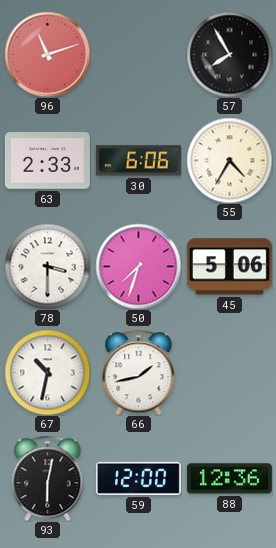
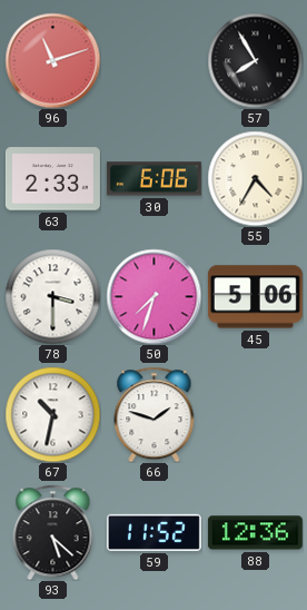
66: 1:43 -> 1:48
93: 6:02 -> 5:22
59: 12:00 -> 11:52
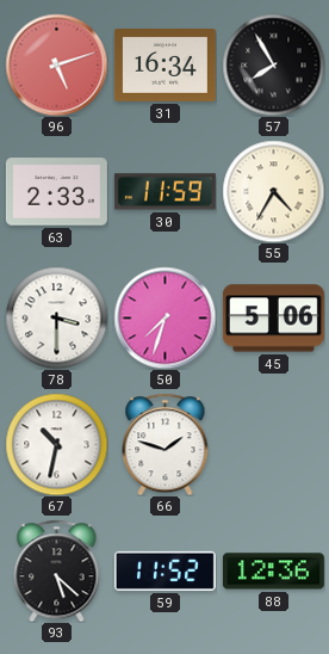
96: 11:12 -> 5:12
31: none -> 16:34
30: 6:06 -> 11:59
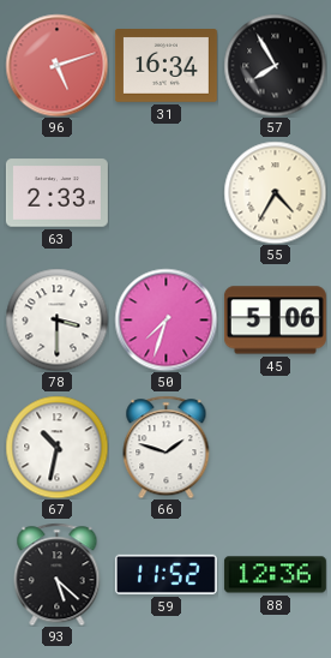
30: 11:59 -> none
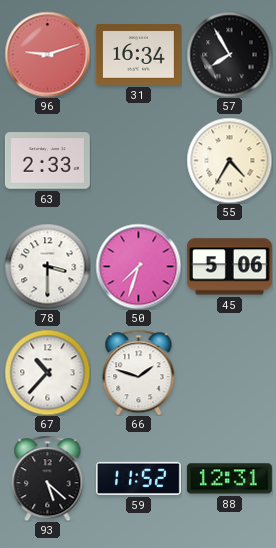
96: 5:12 -> 9:12
67: 10:32 -> 10:37
88: 12:36 -> 12:31
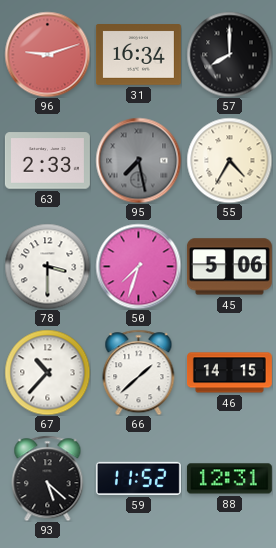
57: 7:55 -> 8:00
95: none -> 7:28
66: 1:48 -> 1:38
46: none -> 14:15
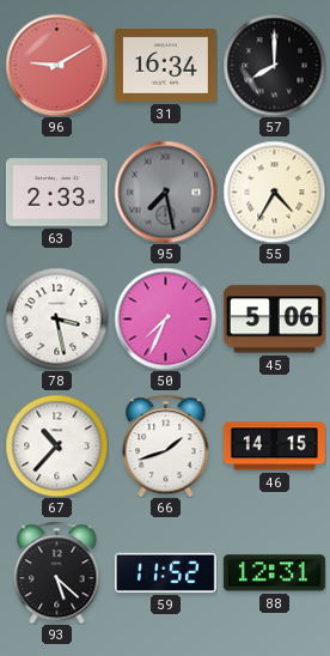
96: 9:12 -> 9:10
78: 3:30 -> 3:28
50: 7:33 -> 7:34
66: 1:38 -> 1:42
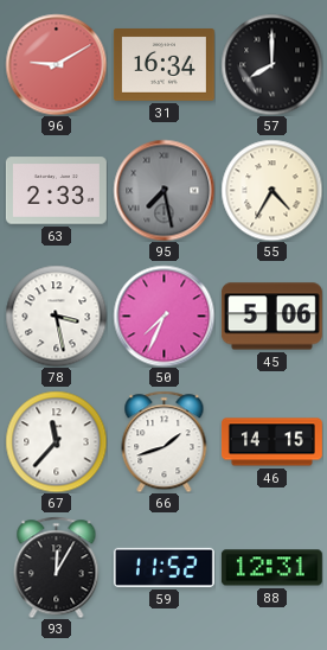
67: 10:37 -> 11:37
93: 5:22 -> 12:05
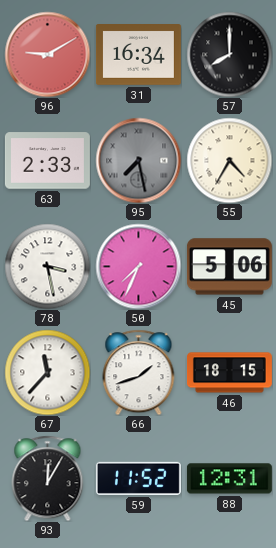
46: 14:15 -> 18:15
